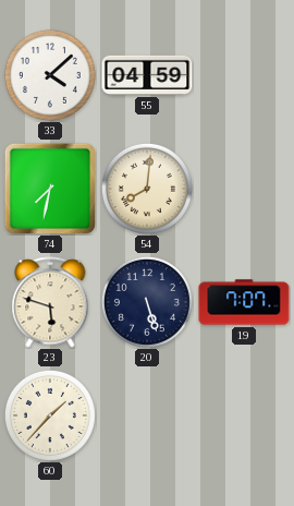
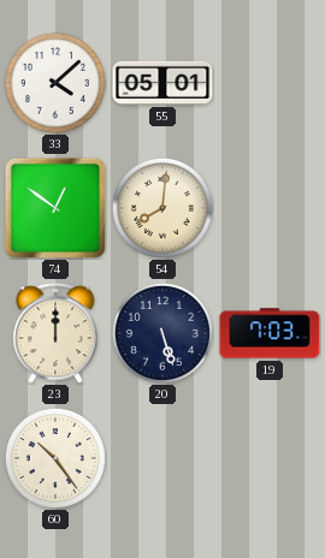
55: 04:59 -> 05:01
74: 7:32 -> 12:51
23: 5:48 -> 12:00
19: 7:07 -> 7:03
60: 1:37 -> 10:24
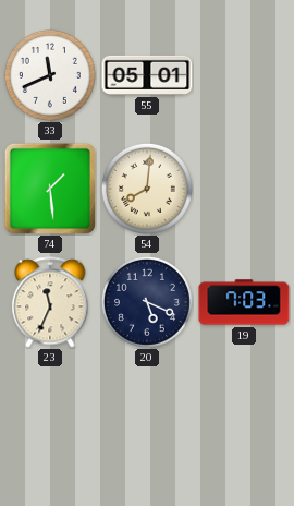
33: 4:08 -> 11:41
74: 12:51 -> 1:29
23: 12:00 -> 11:34
20: 5:27 -> 5:19
60: 10:24 -> none
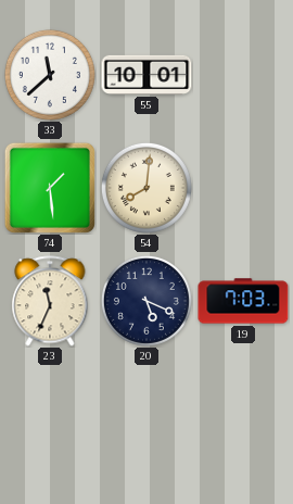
33: 11:41 -> 11:38
55: 05:01 -> 10:01
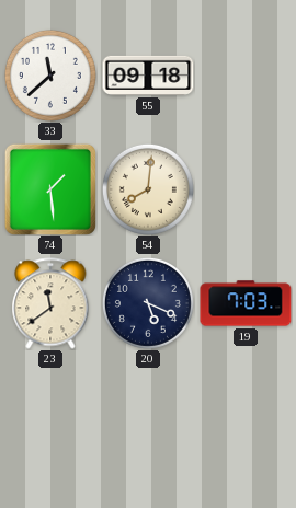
55: 10:01 -> 09:18
23: 11:34 -> 11:39
